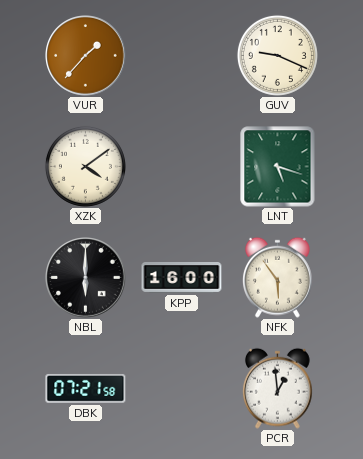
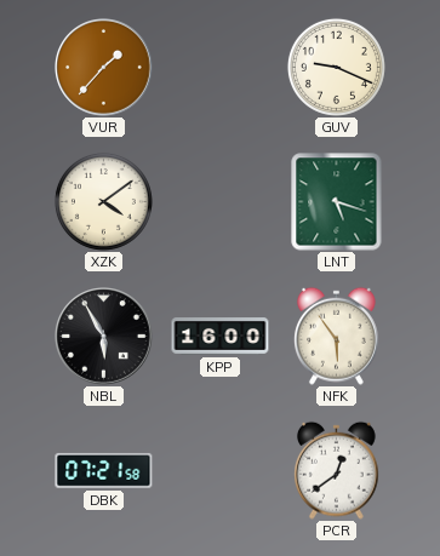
NBL: 6:00 -> 5:55
PCR: 12:59 -> 12:39
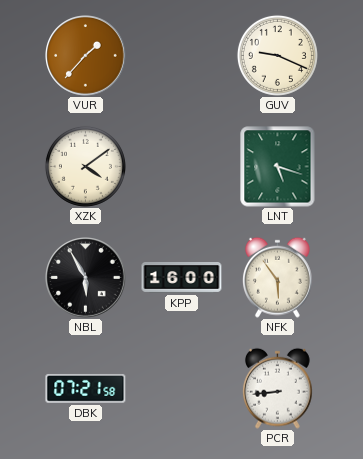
PCR: 12:39 -> 8:44
